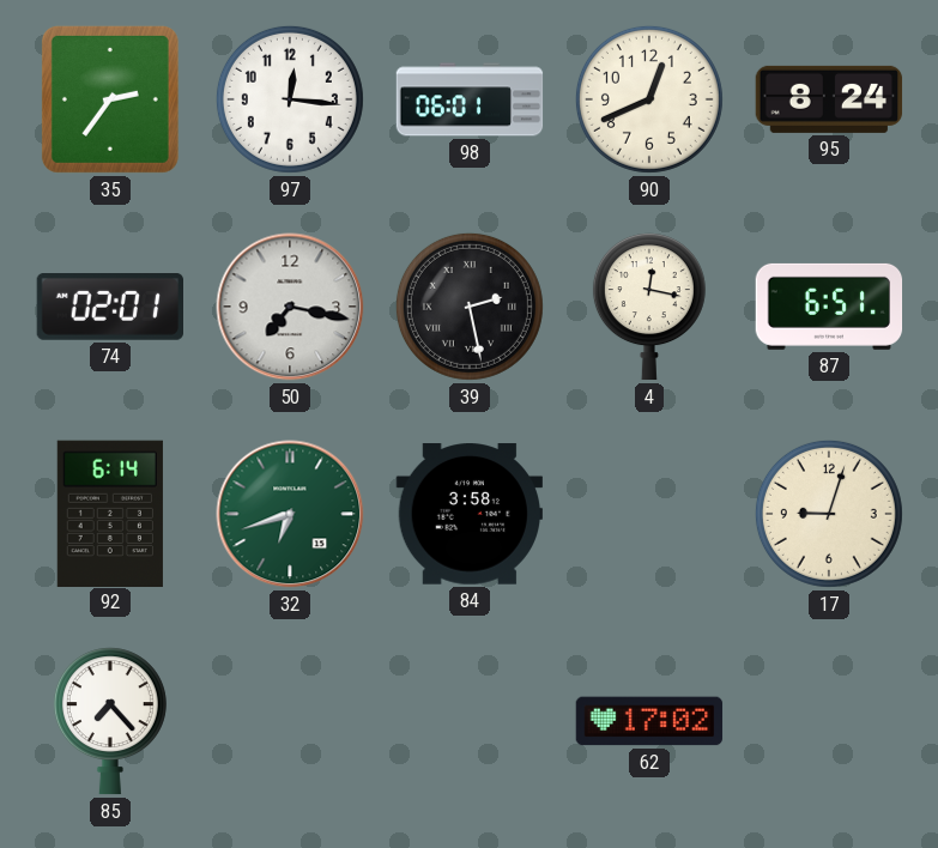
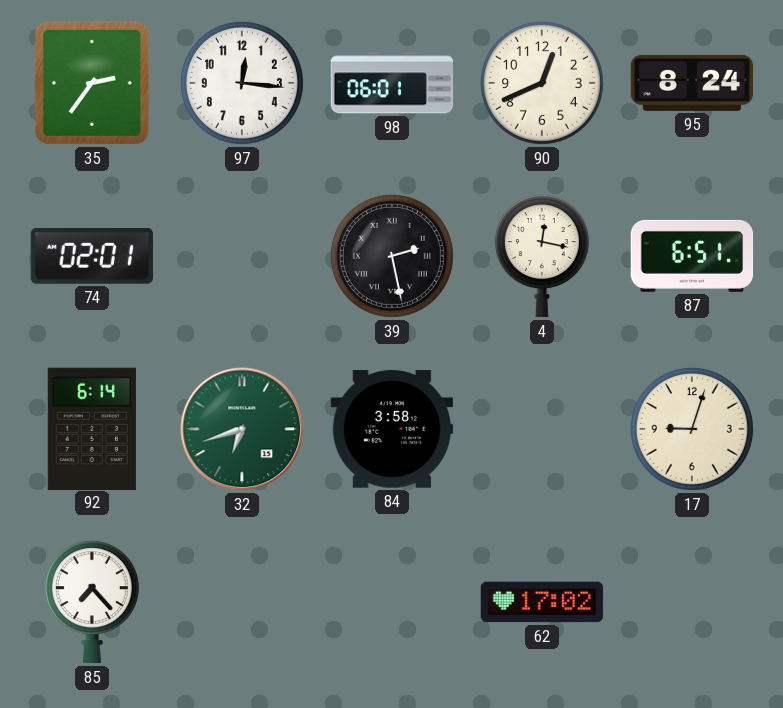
50: 7:17 -> none
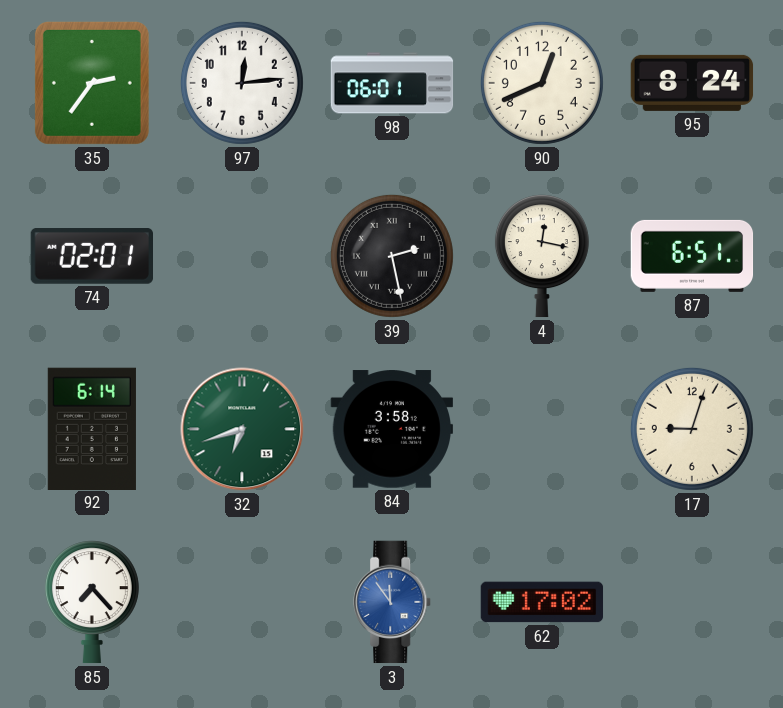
97: 12:16 -> 12:14
3: none -> 11:54
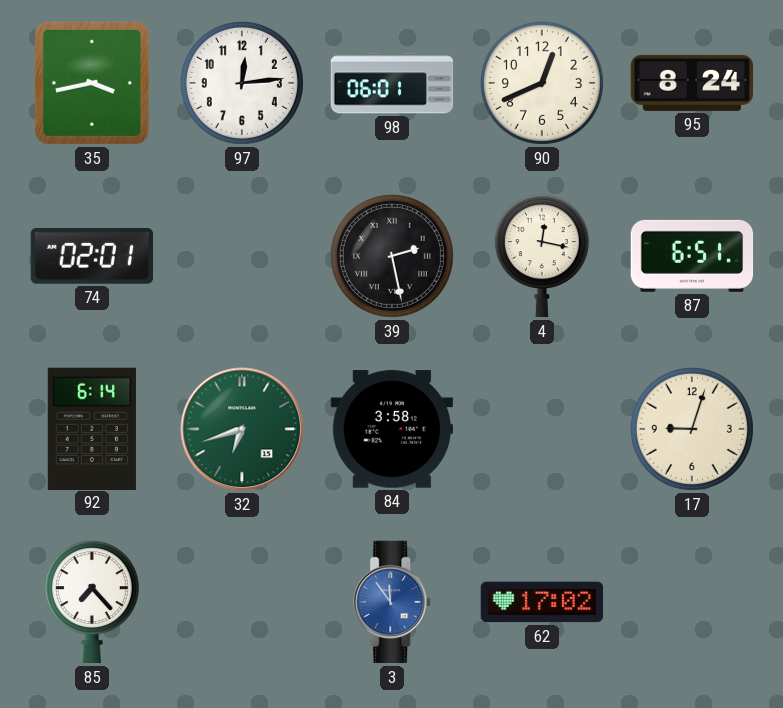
35: 2:36 -> 3:43
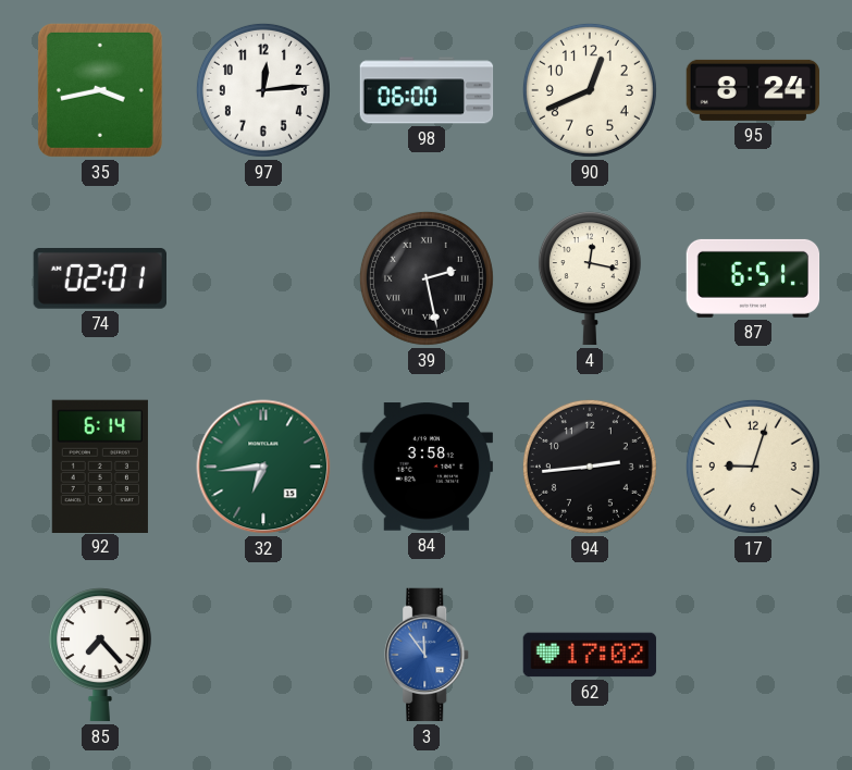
98: 06:01 -> 06:00
32: 6:42 -> 6:44
94: none -> 2:44
